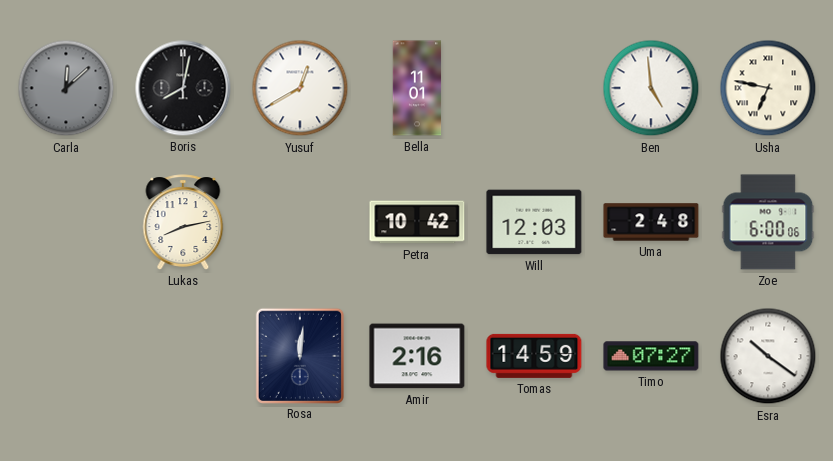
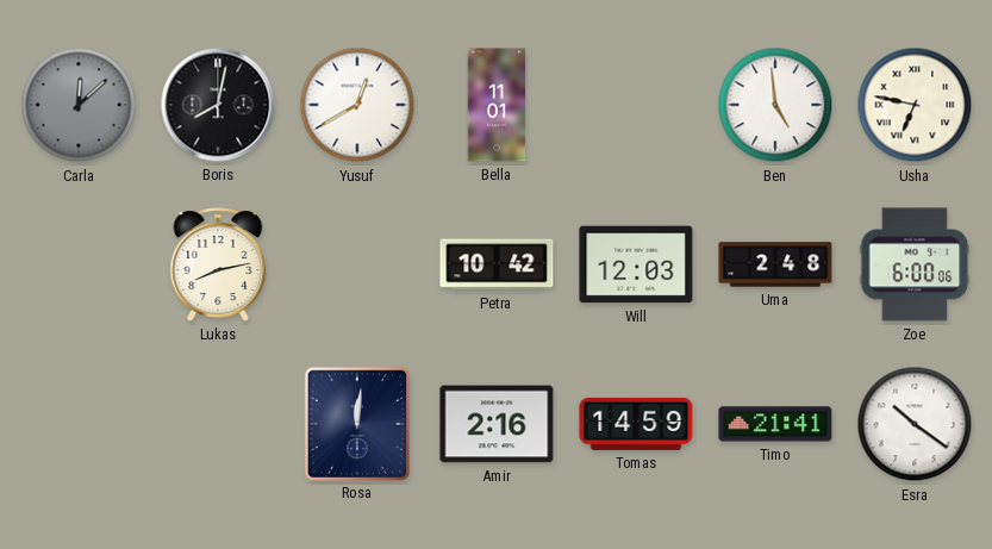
Timo: 07:27 -> 21:41
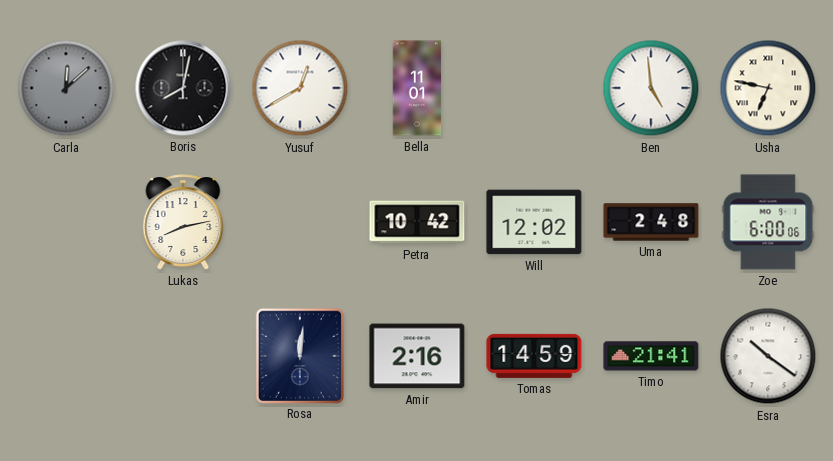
Will: 12:03 -> 12:02
